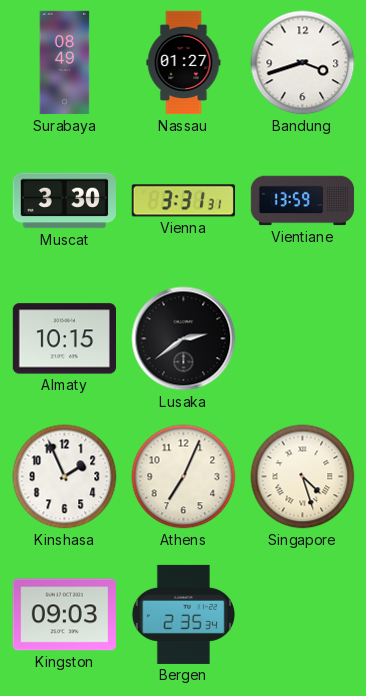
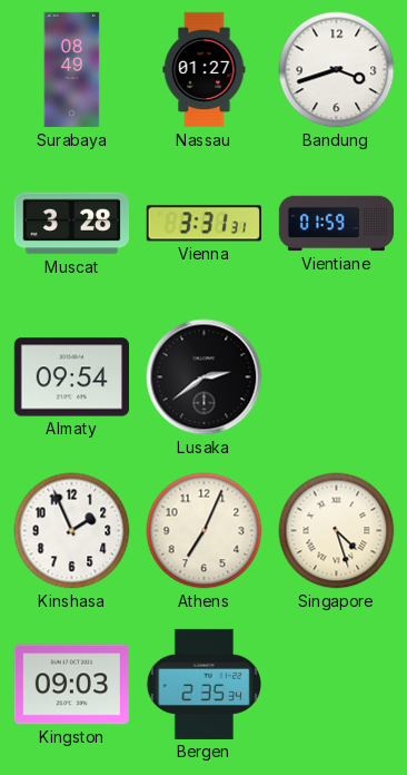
Muscat: 3:30 -> 3:28
Vientiane: 13:59 -> 01:59
Almaty: 10:15 -> 09:54
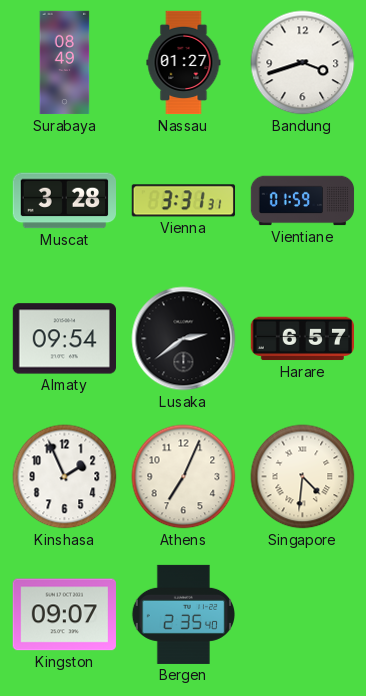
Harare: none -> 6:57
Singapore: 4:27 -> 4:31
Kingston: 09:03 -> 09:07
Bergen: 2:35:34 -> 2:35:40
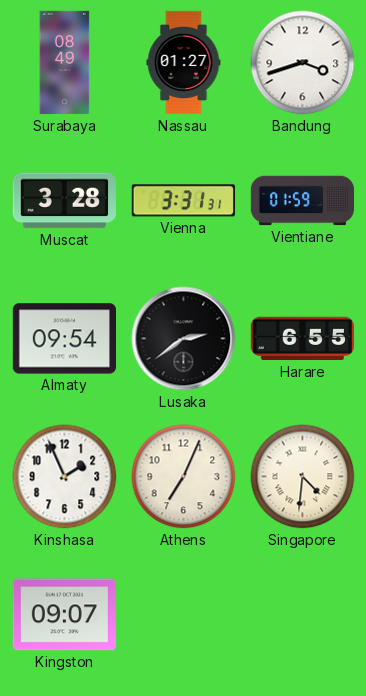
Harare: 6:57 -> 6:55
Bergen: 2:35 -> none
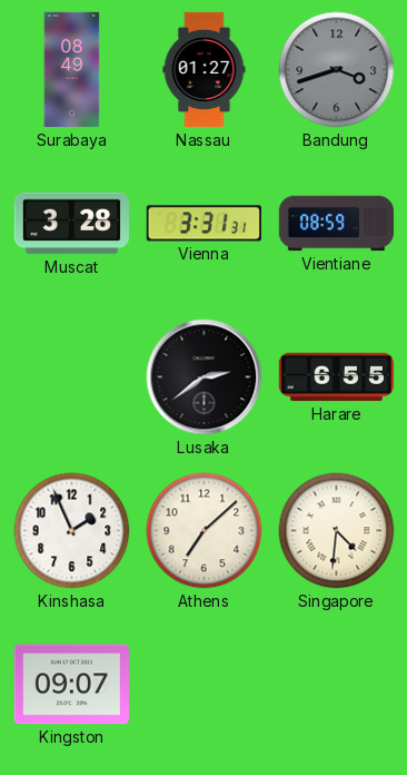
Bandung dial: white -> grey
Vientiane: 01:59 -> 08:59
Almaty: 09:54 -> none
Athens: 7:04 -> 7:08
